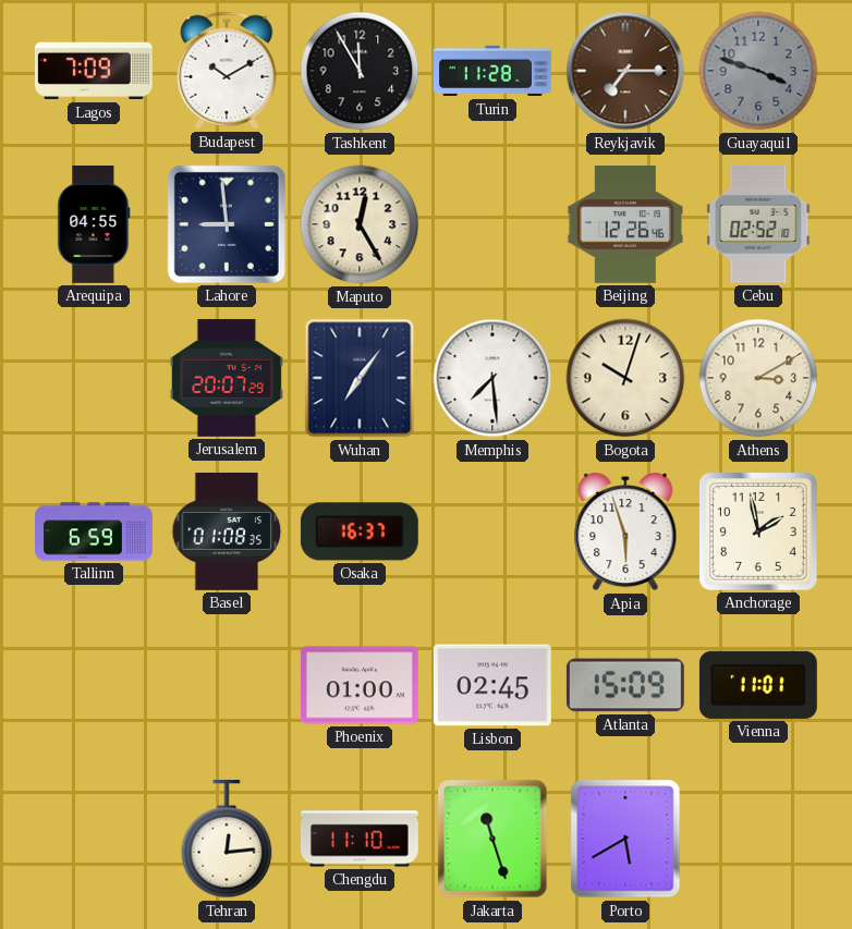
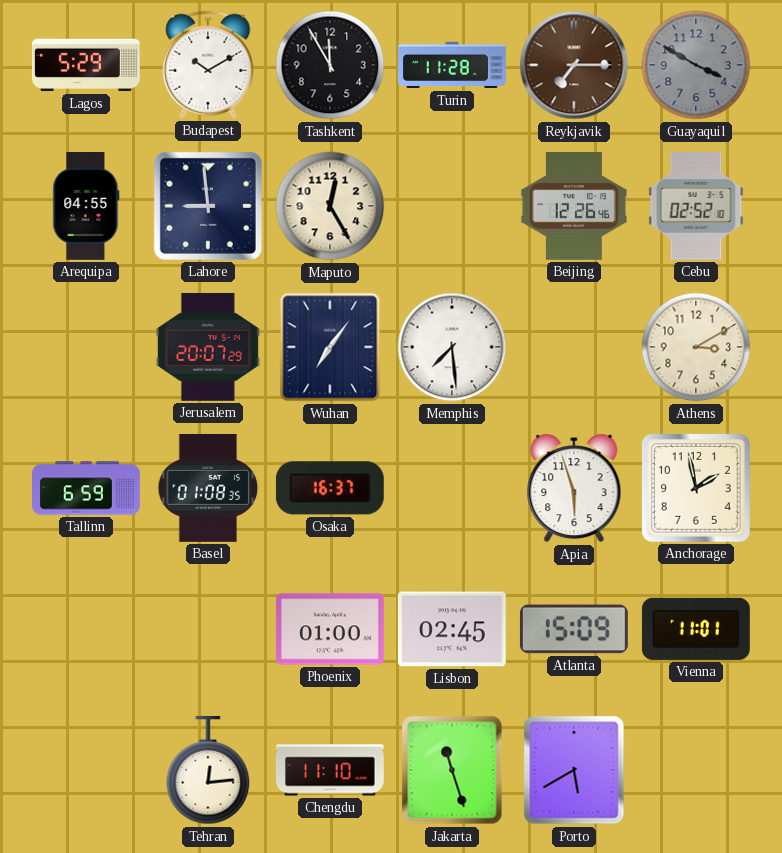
Lagos: 7:09 -> 5:29
Guayaquil: 3:48 -> 3:50
Bogota: 10:03 -> none
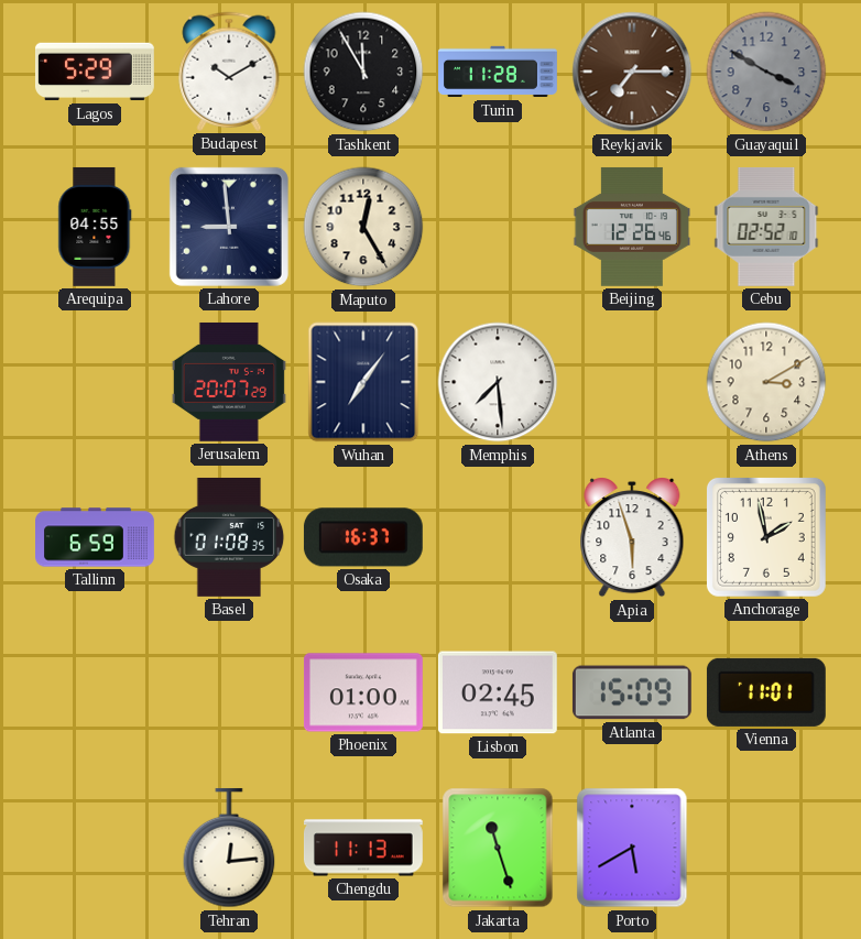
Chengdu: 11:10 -> 11:13
